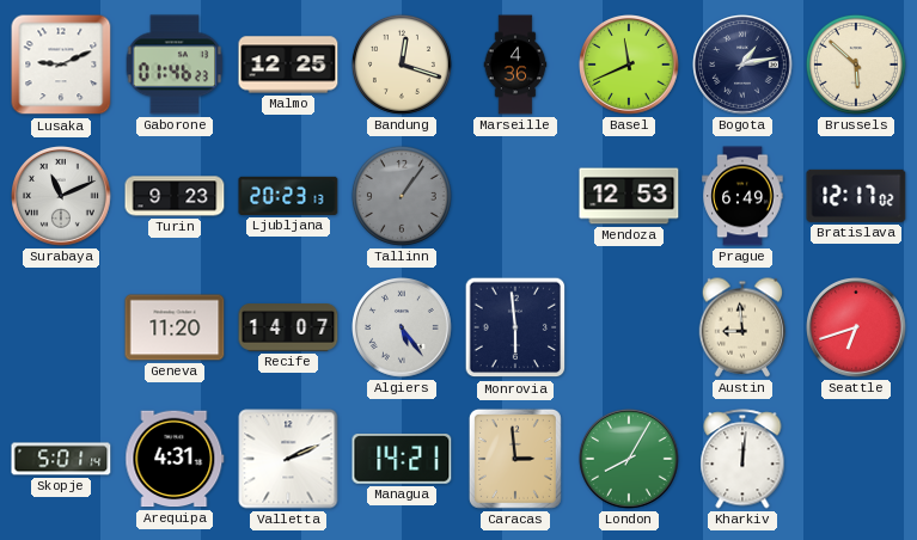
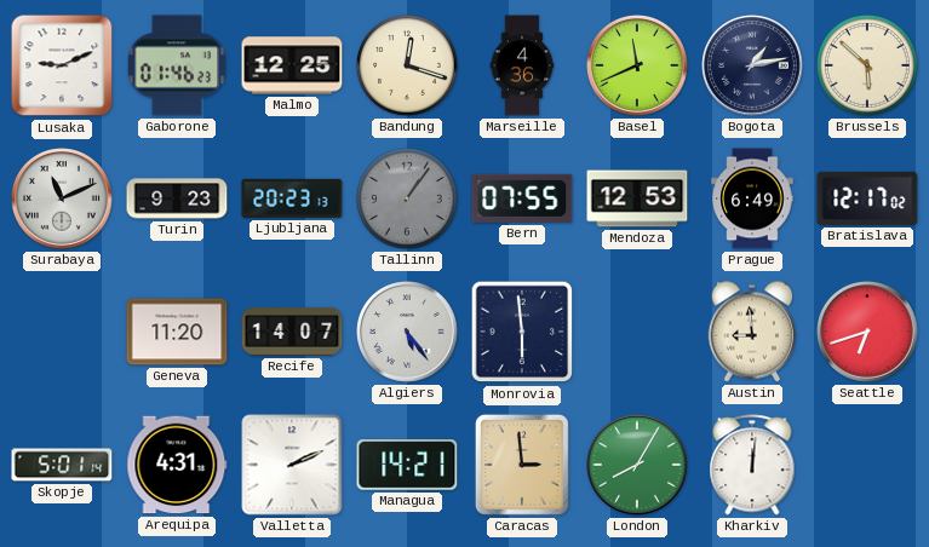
Bern: none -> 07:55
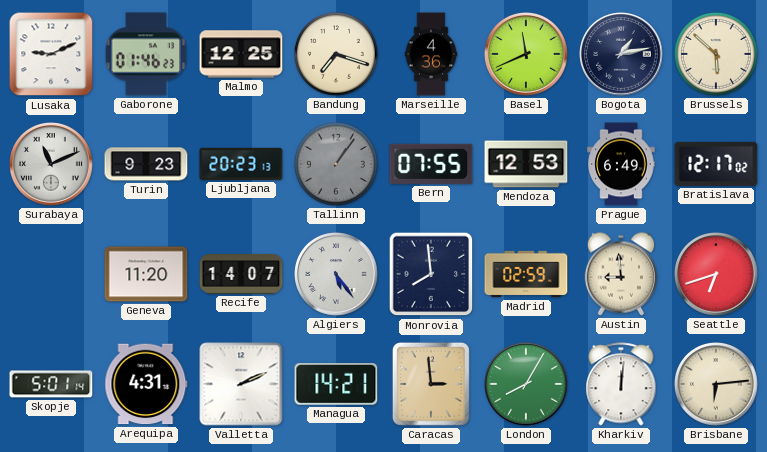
Bandung: 12:18 -> 7:18
Monrovia: 5:59 -> 7:59
Madrid: none -> 02:59
Brisbane: none -> 6:14
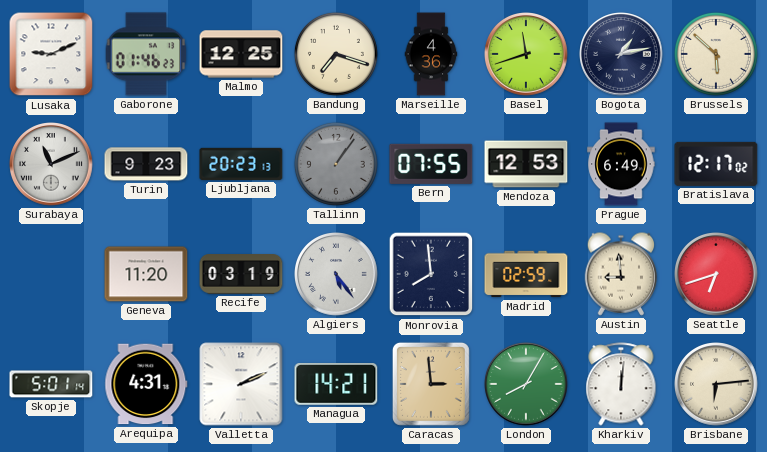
Basel: 11:41 -> 11:42
Recife: 14:07 -> 03:19
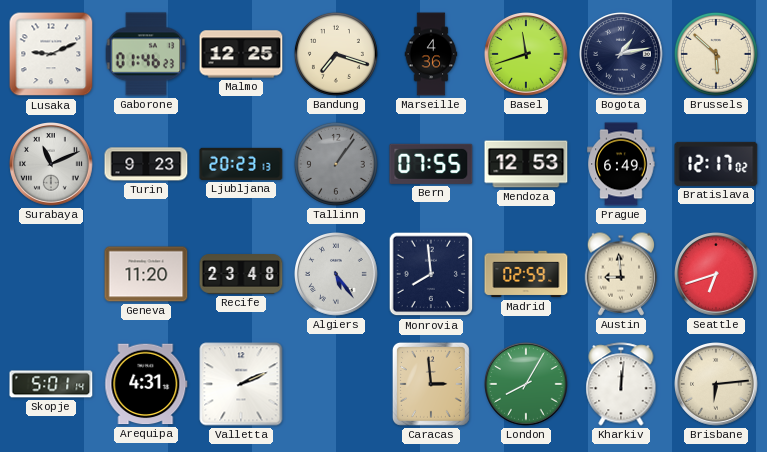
Recife: 03:19 -> 23:48
Managua: 14:21 -> none
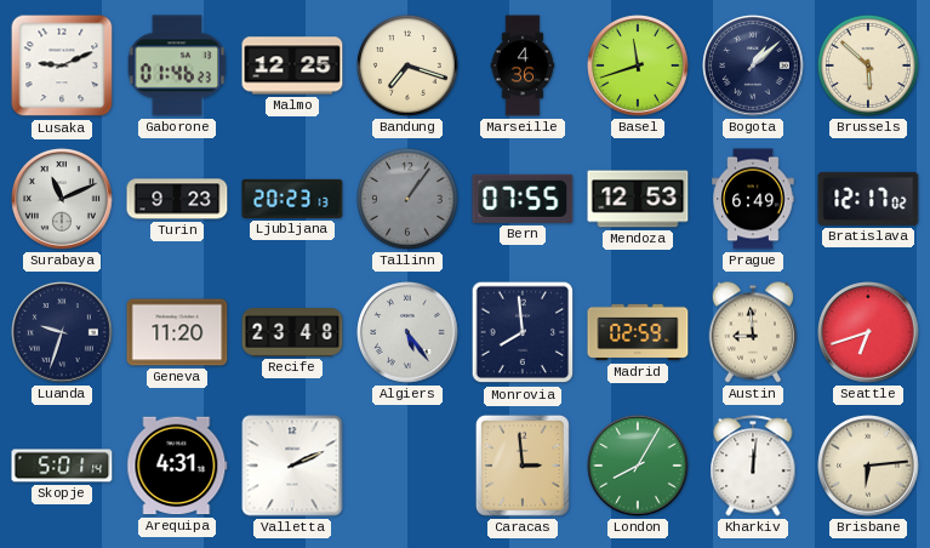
Bogota: 1:13 -> 1:08
Luanda: none -> 9:33
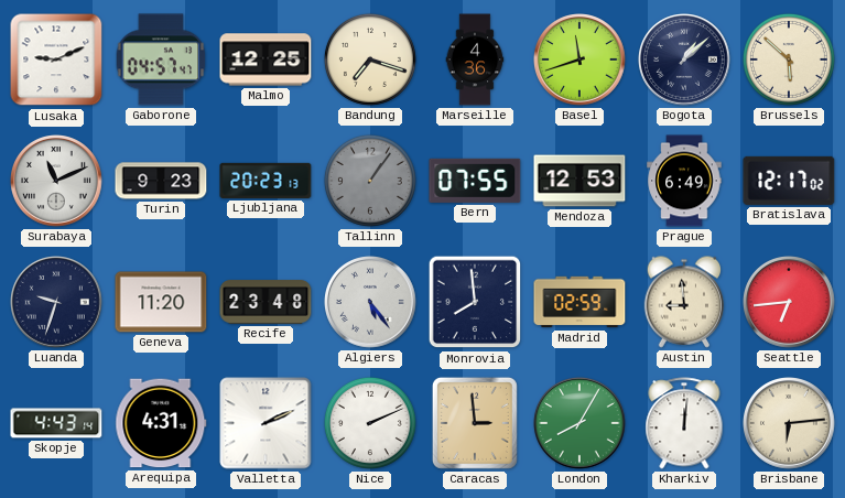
Gaborone: 01:46 -> 04:57
Seattle: 6:42 -> 6:44
Skopje: 5:01 -> 4:43
Nice: none -> 2:11
